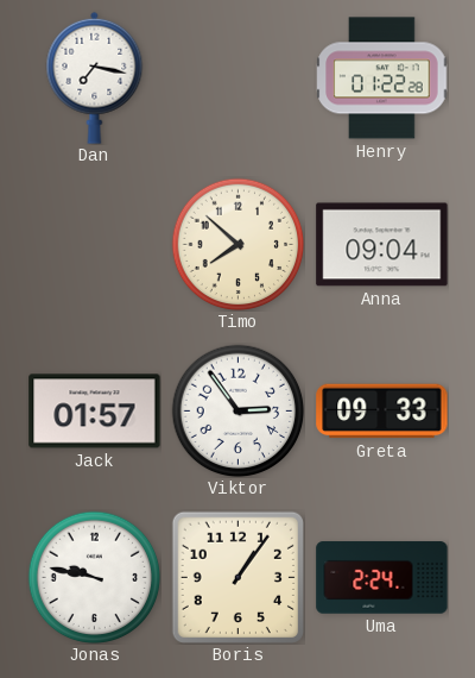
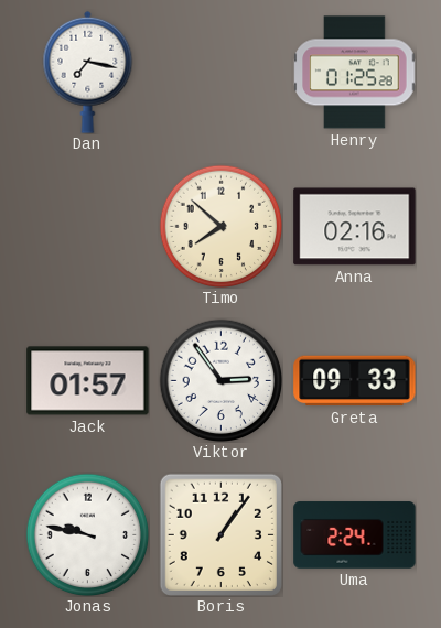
Henry: 01:22 -> 01:25
Anna: 09:04 -> 02:16
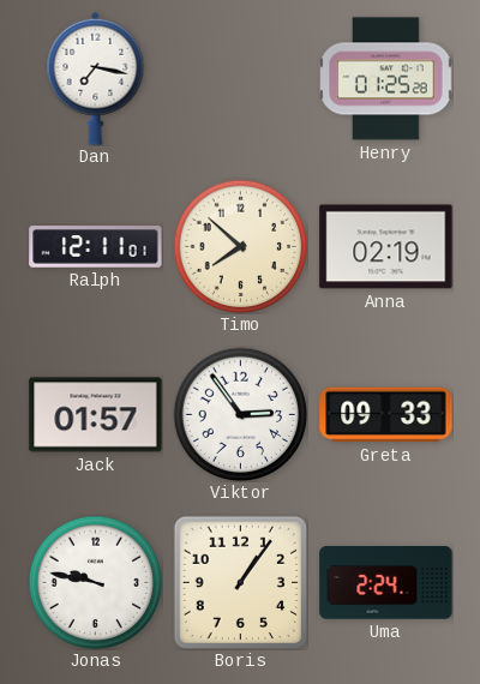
Ralph: none -> 12:11
Anna: 02:16 -> 02:19
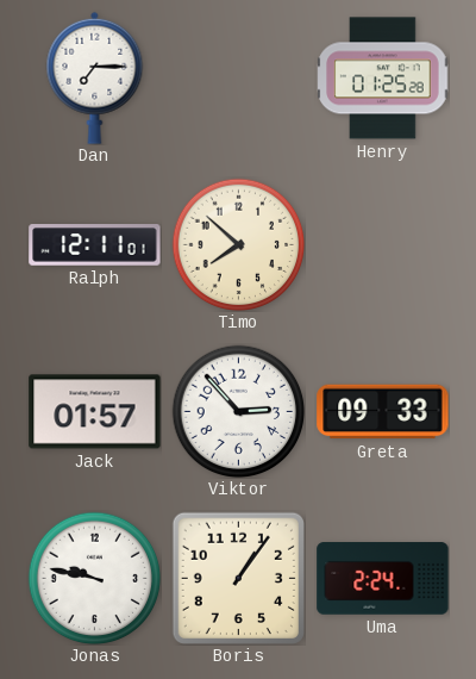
Dan: 7:17 -> 7:15
Anna: 02:19 -> none
Viktor: 2:54 -> 2:53
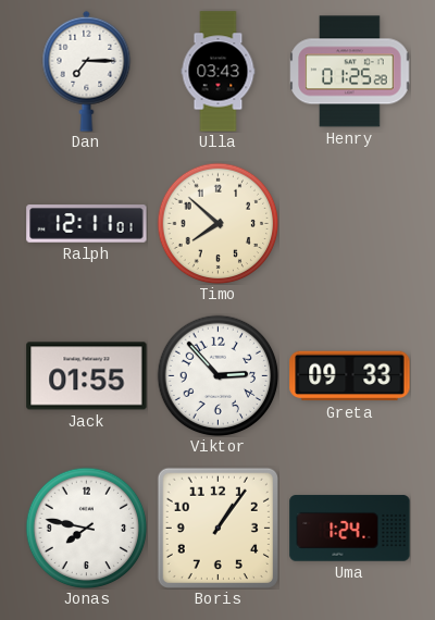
Ulla: none -> 03:43
Jack: 01:57 -> 01:55
Jonas: 9:47 -> 7:47
Uma: 2:24 -> 1:24
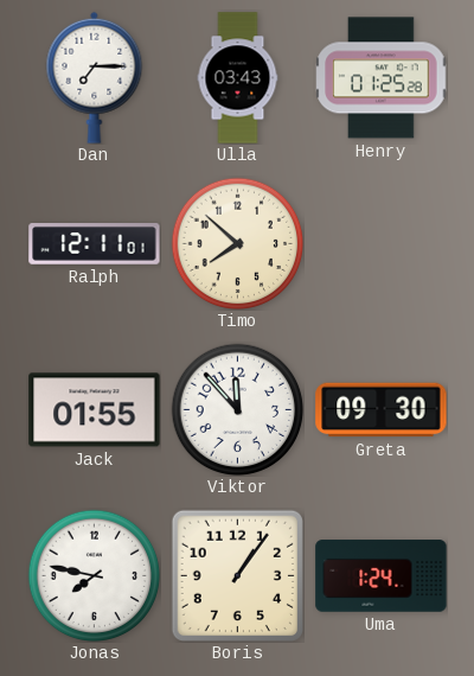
Viktor: 2:53 -> 11:53
Greta: 09:33 -> 09:30
